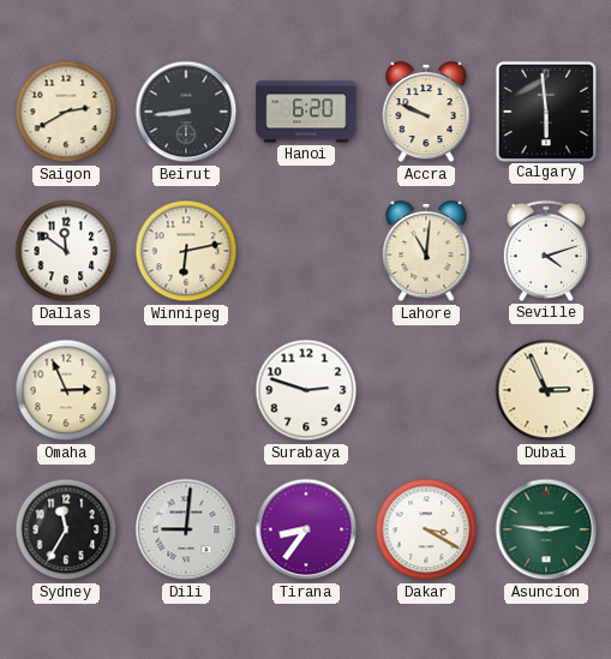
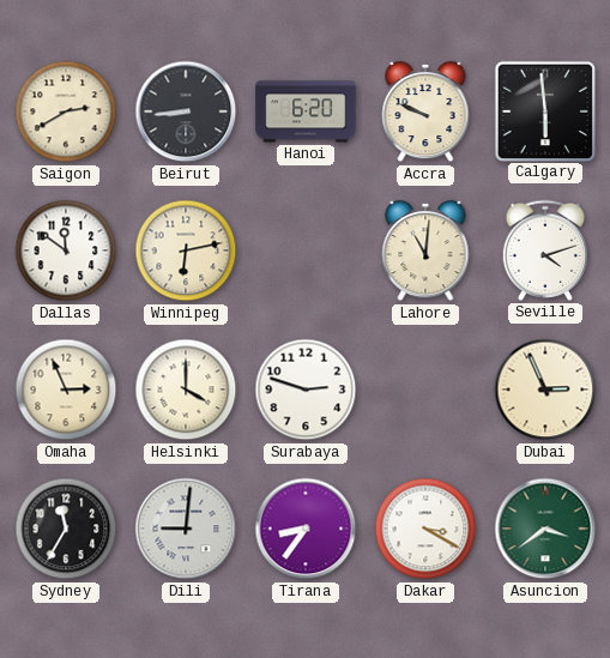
Helsinki: none -> 4:00
Asuncion: 2:46 -> 3:39
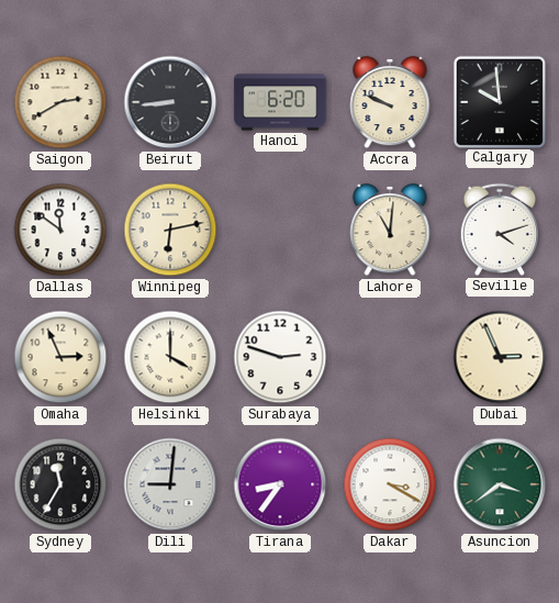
Calgary: 5:59 -> 9:59
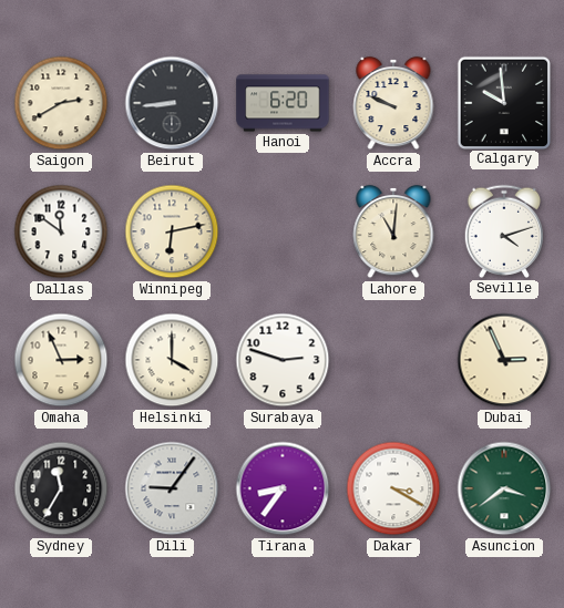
Dili: 9:01 -> 9:06
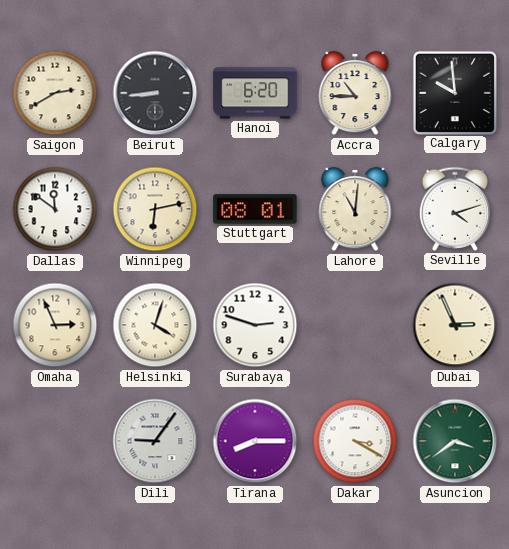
Accra: 9:49 -> 10:45
Stuttgart: none -> 08:01
Helsinki: 4:00 -> 4:03
Sydney: 11:35 -> none
Tirana: 8:36 -> 8:15
